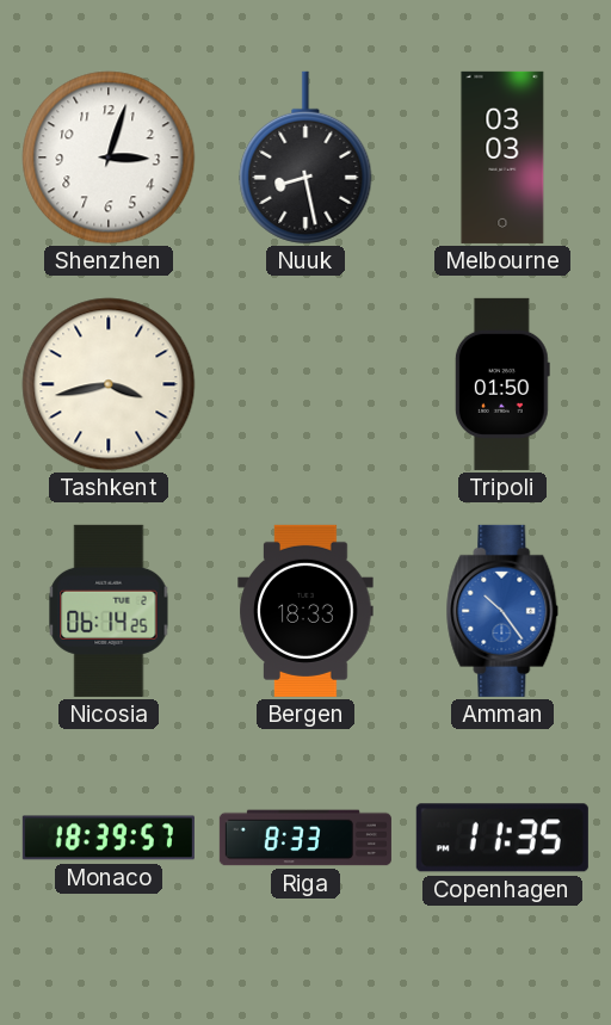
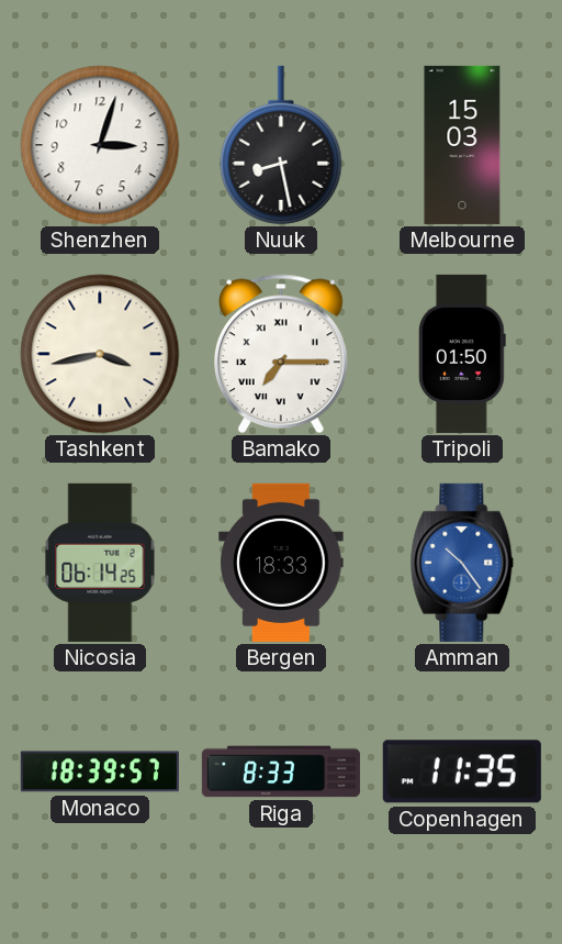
Melbourne: 03:03 -> 15:03
Bamako: none -> 7:15
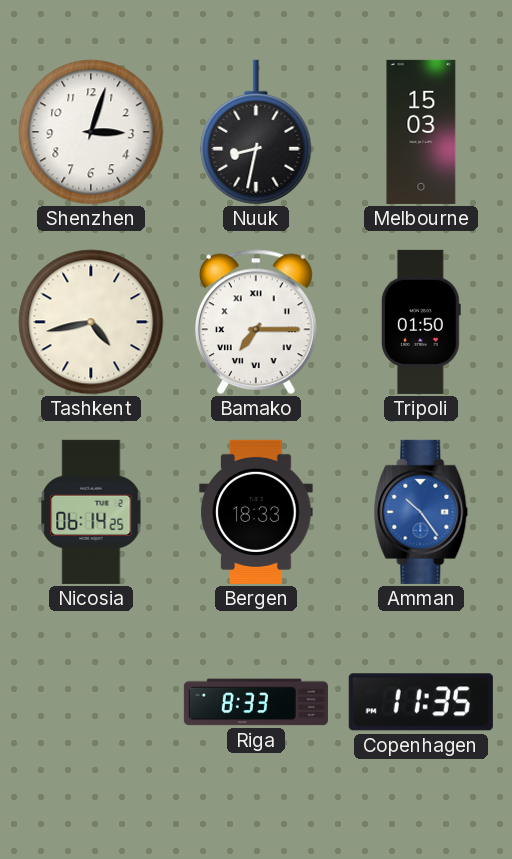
Nuuk: 8:28 -> 8:32
Tashkent: 3:43 -> 4:43
Monaco: 18:39 -> none
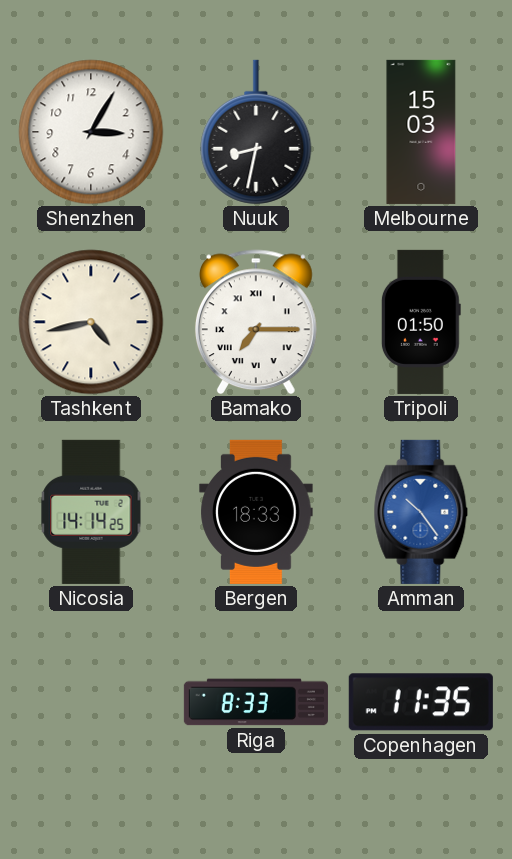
Shenzhen: 3:03 -> 3:05
Nicosia: 06:14 -> 14:14
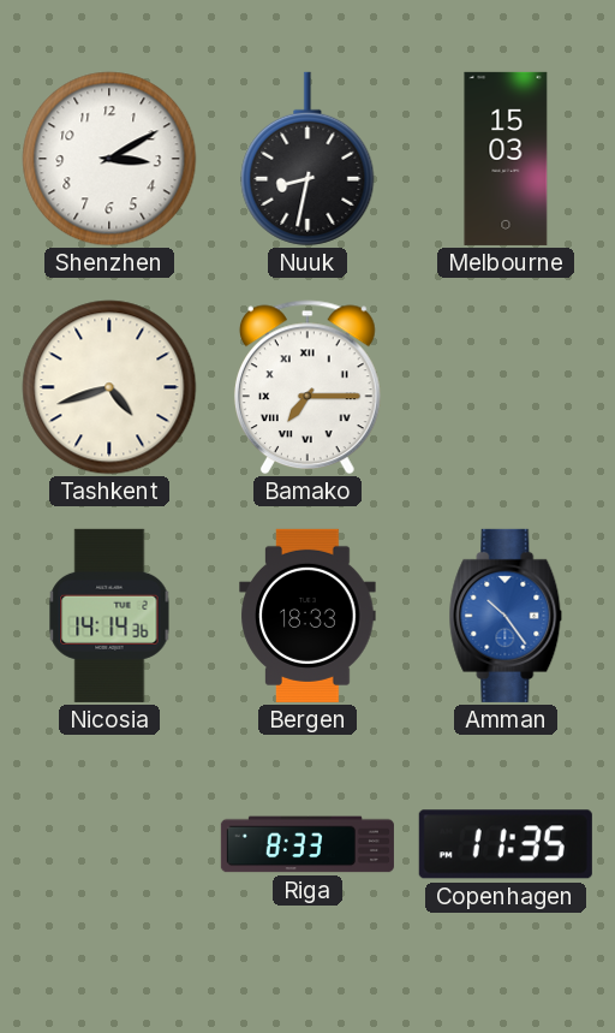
Shenzhen: 3:05 -> 3:10
Tashkent: 4:43 -> 4:42
Tripoli: 01:50 -> none
Nicosia: 14:14:25 -> 14:14:36
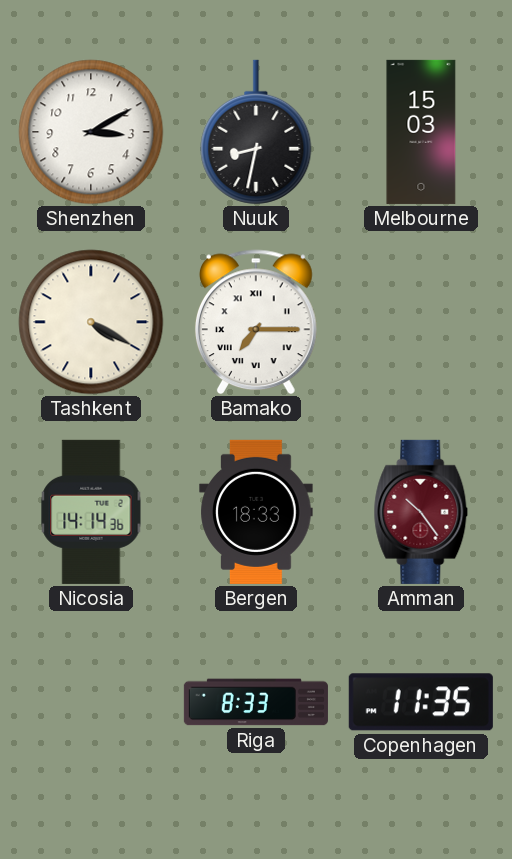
Tashkent: 4:42 -> 4:20
Amman dial: blue -> burgundy
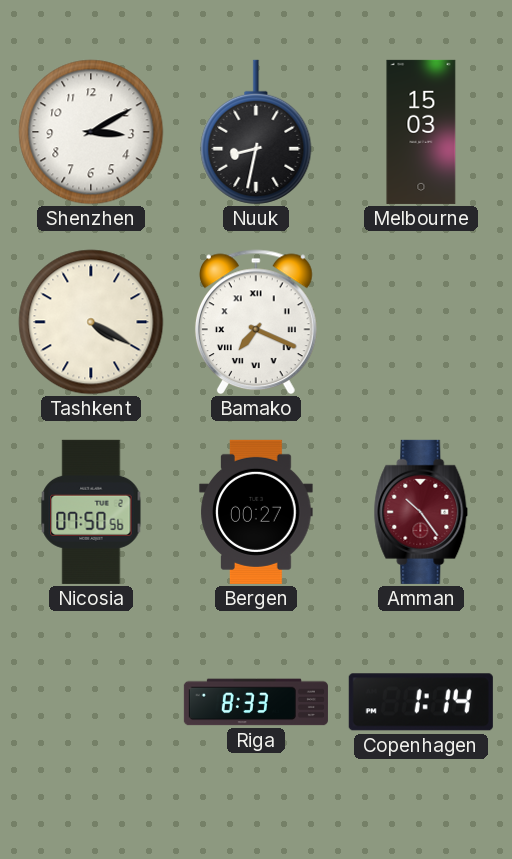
Bamako: 7:15 -> 7:19
Nicosia: 14:14 -> 07:50
Bergen: 18:33 -> 00:27
Copenhagen: 11:35 -> 1:14
